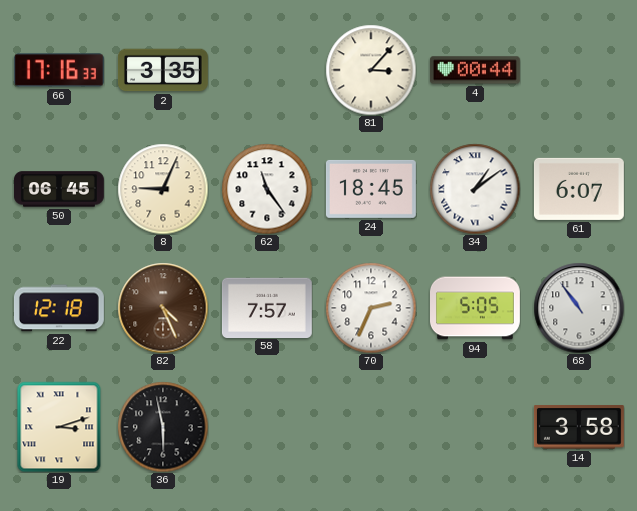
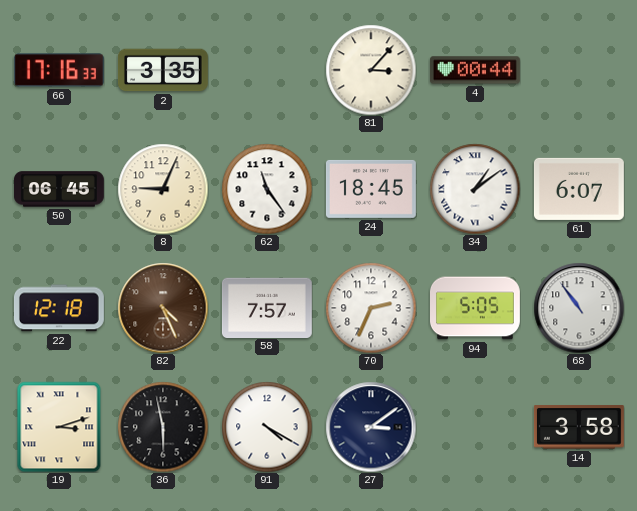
91: none -> 4:20
27: none -> 3:09
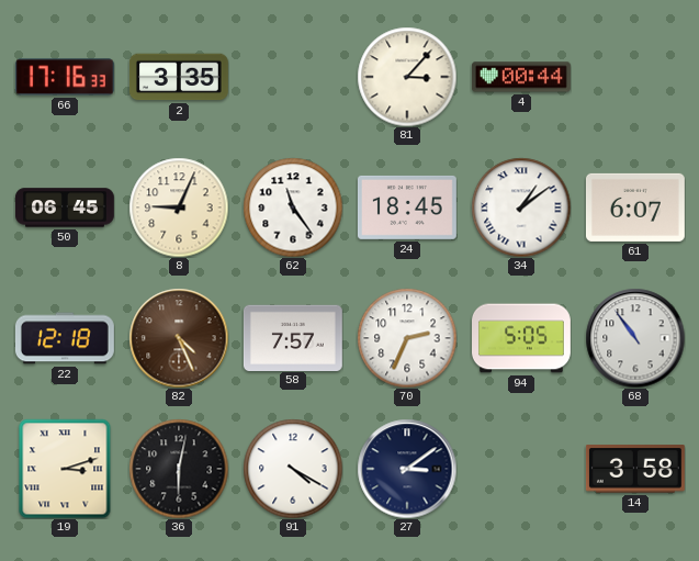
36: 5:58 -> 6:02
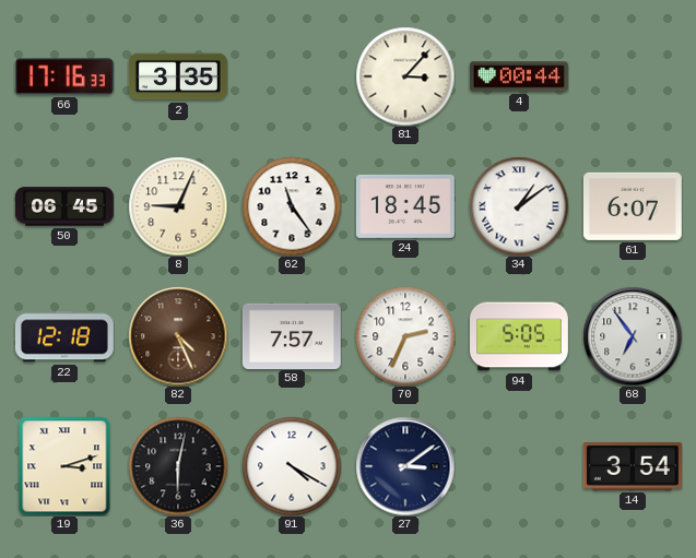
68: 10:54 -> 6:54
14: 3:58 -> 3:54
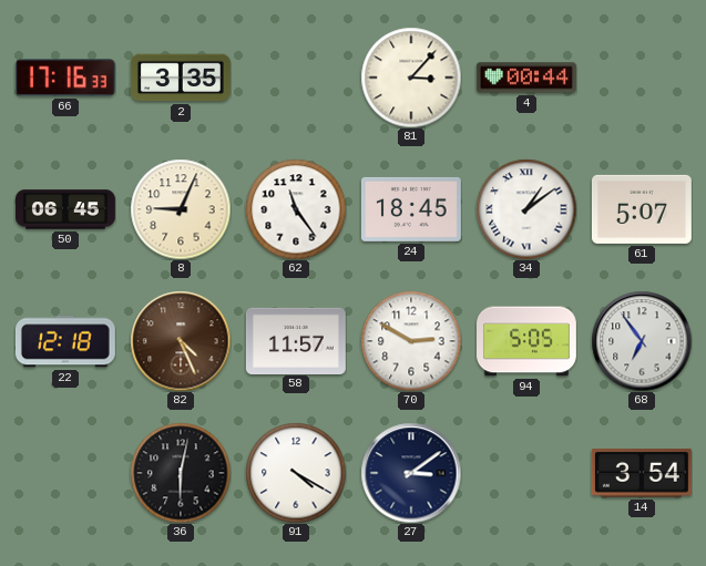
61: 6:07 -> 5:07
58: 7:57 -> 11:57
70: 2:34 -> 2:50
19: 3:12 -> none
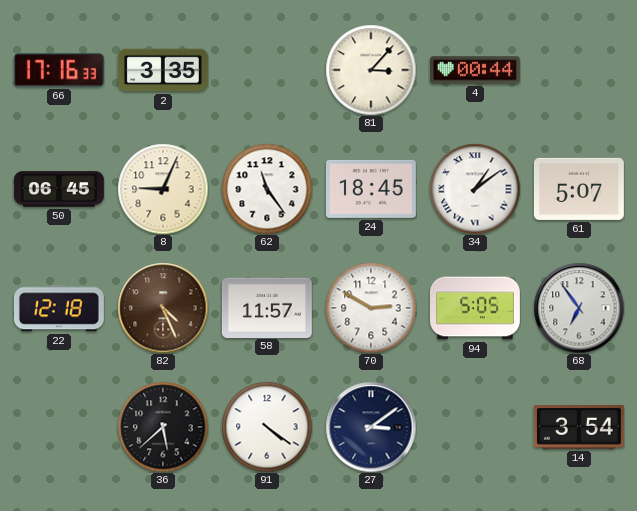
36: 6:02 -> 5:38
91: 4:20 -> 4:21
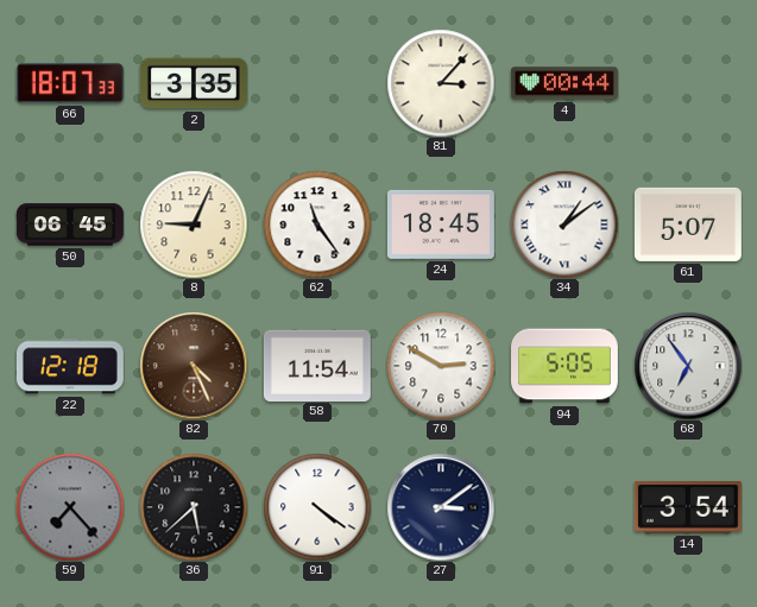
66: 17:16 -> 18:07
58: 11:57 -> 11:54
59: none -> 7:23
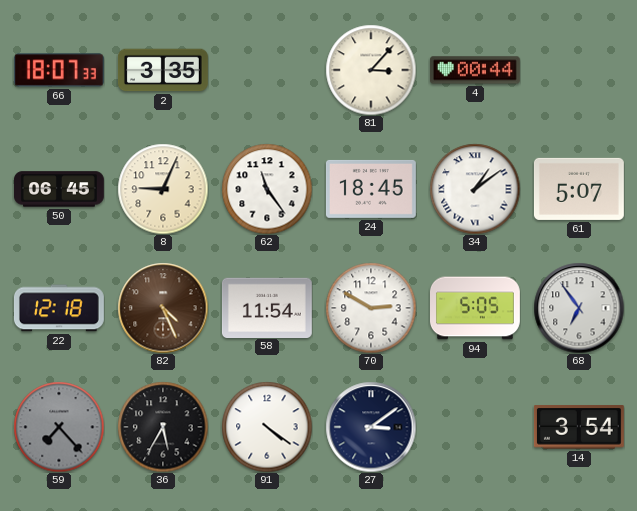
36: 5:38 -> 5:35
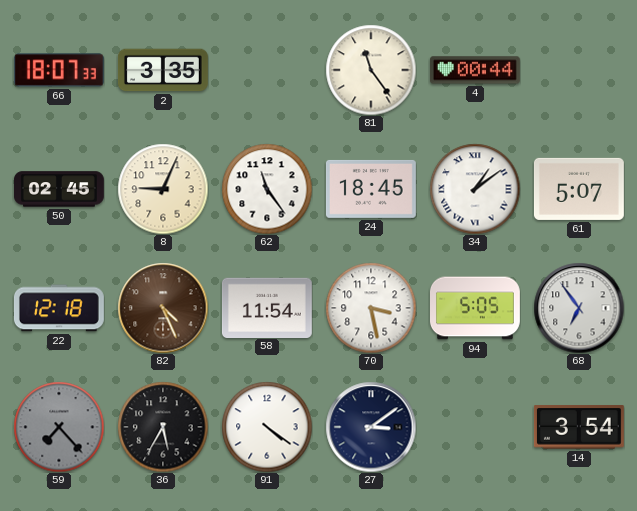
81: 3:07 -> 11:24
50: 06:45 -> 02:45
70: 2:50 -> 3:28
